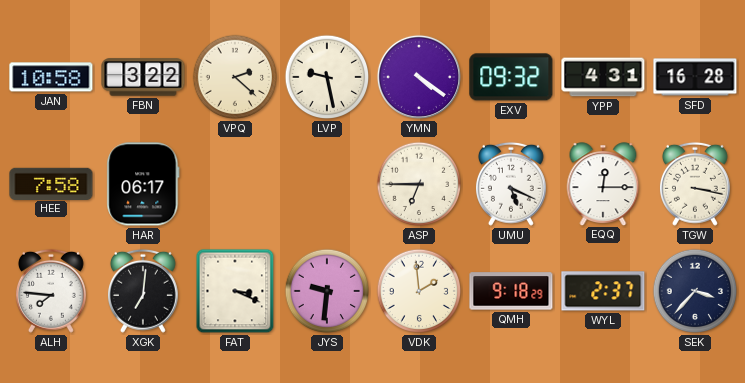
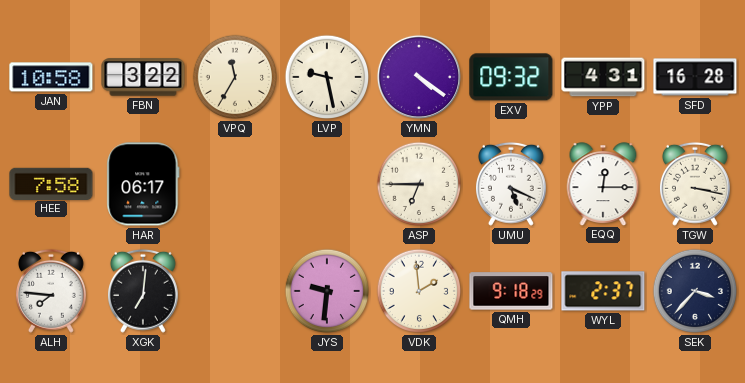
VPQ: 2:22 -> 11:35
FAT: 3:19 -> none
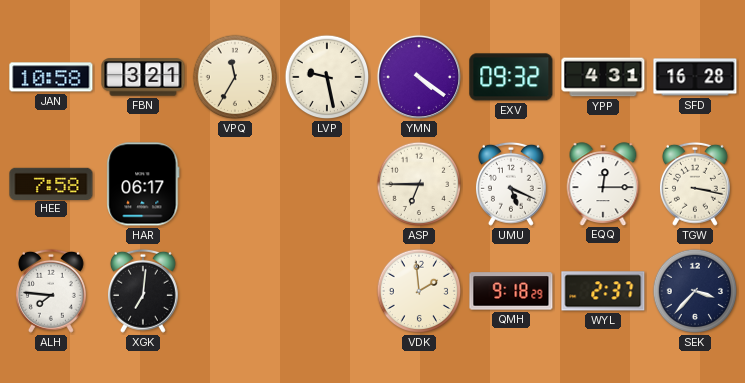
FBN: 3:22 -> 3:21
JYS: 9:31 -> none
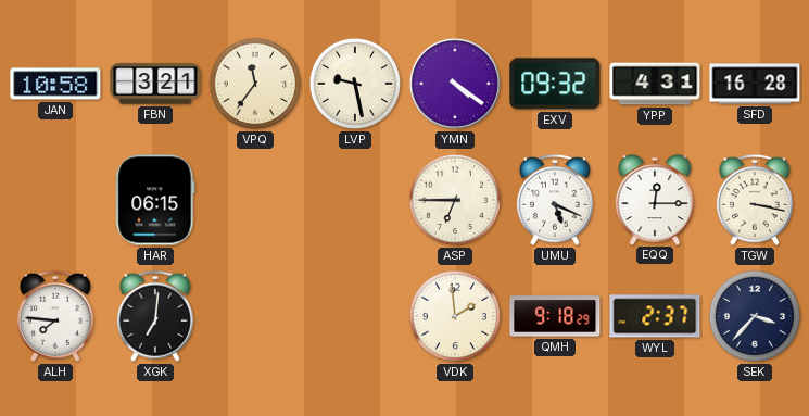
VPQ: 11:35 -> 11:36
HEE: 7:58 -> none
HAR: 06:17 -> 06:15
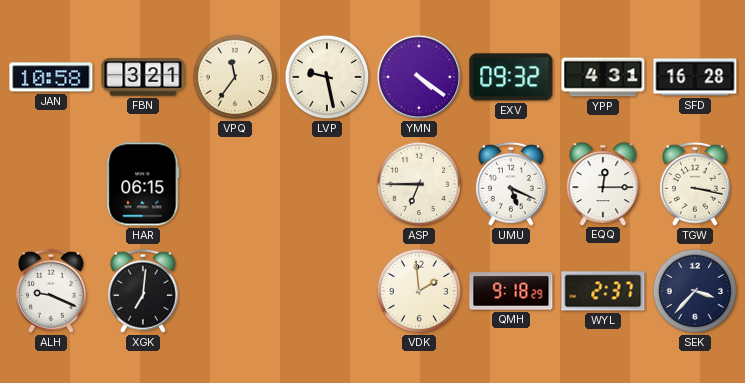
ALH: 7:46 -> 9:19
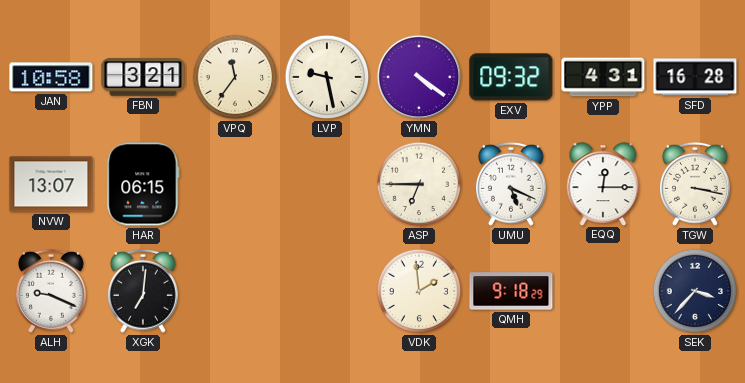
NVW: none -> 13:07
WYL: 2:37 -> none
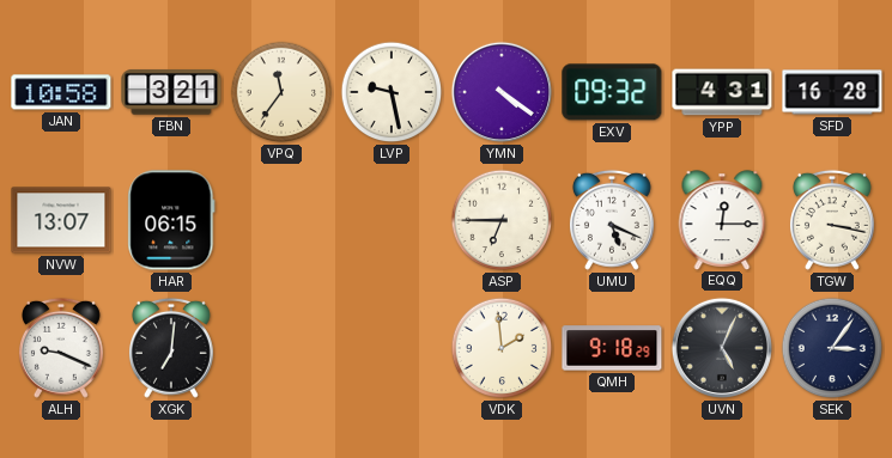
UVN: none -> 5:04
SEK: 3:37 -> 3:06
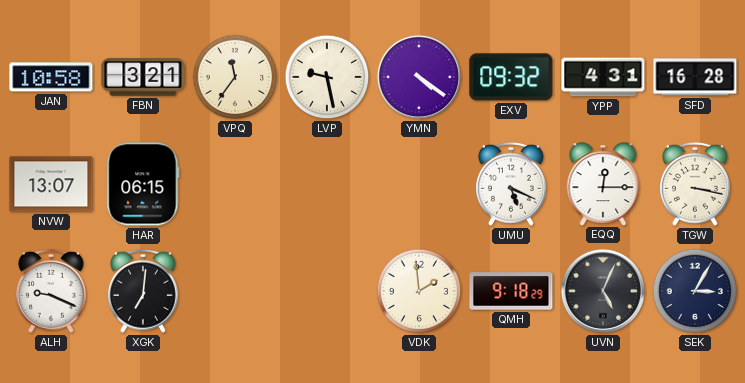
ASP: 6:45 -> none
SEK: 3:06 -> 3:05
